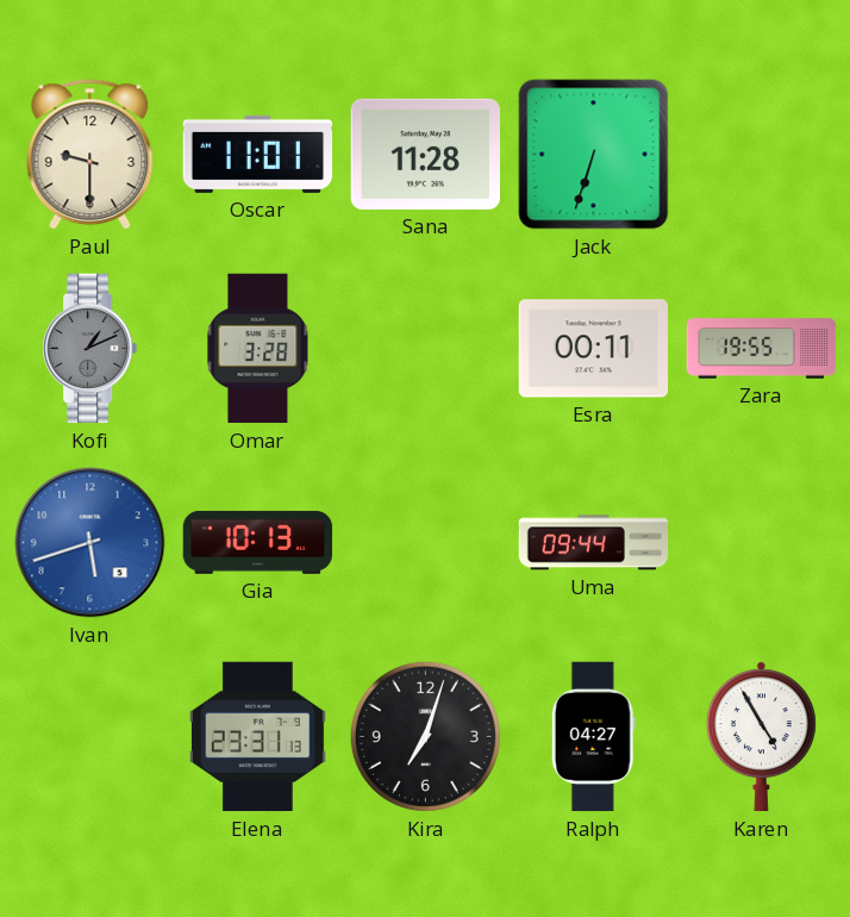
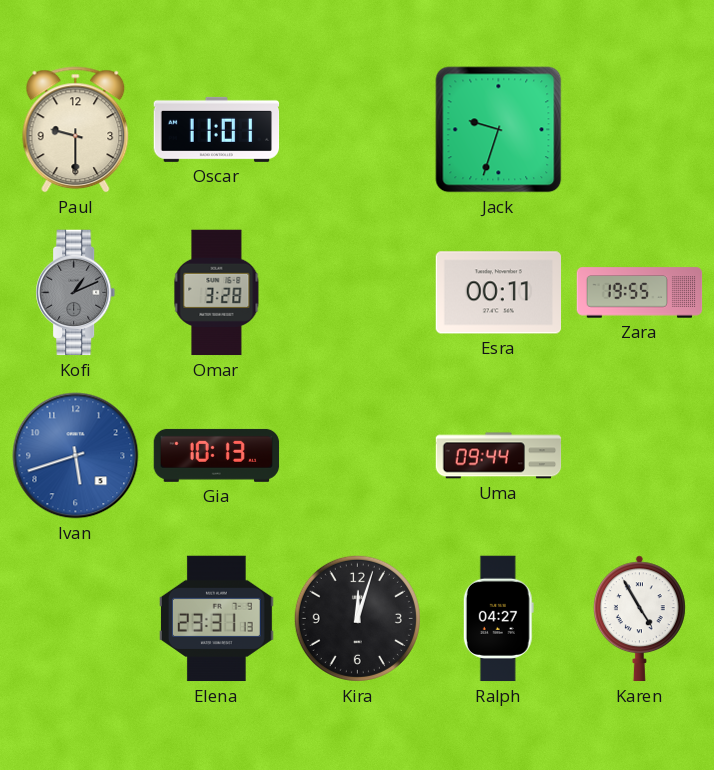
Sana: 11:28 -> none
Jack: 6:33 -> 9:33
Kira: 7:03 -> 12:03
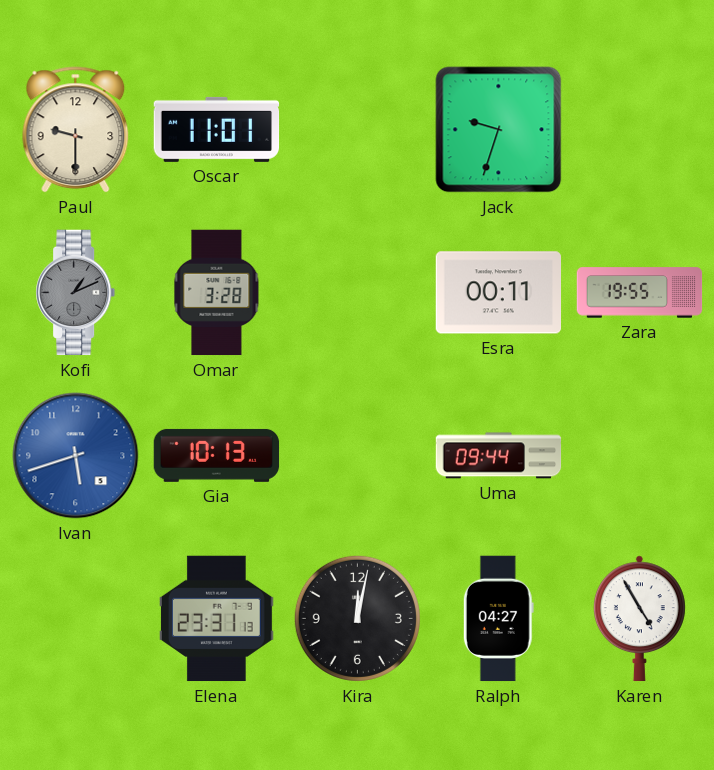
Kira: 12:03 -> 12:02
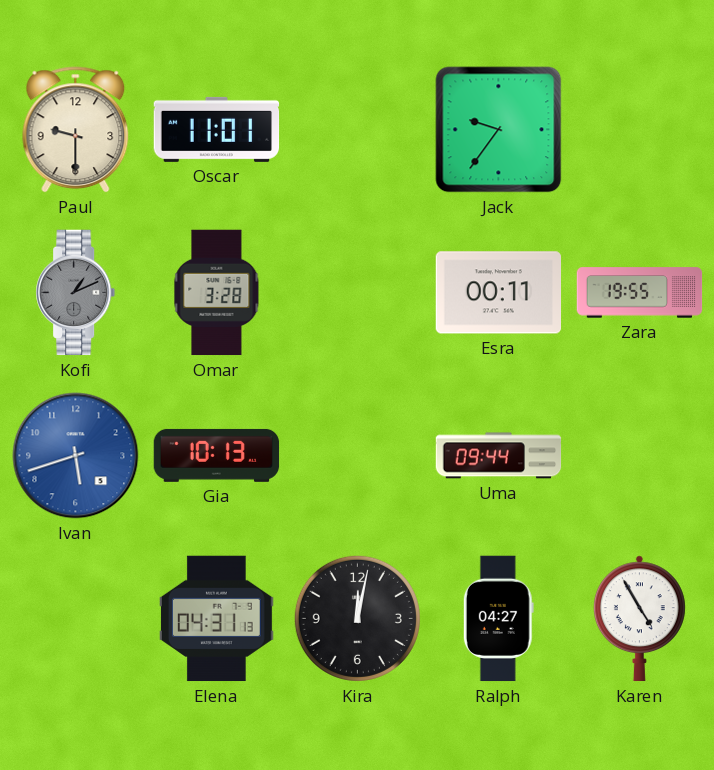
Jack: 9:33 -> 9:36
Elena: 23:31 -> 04:31
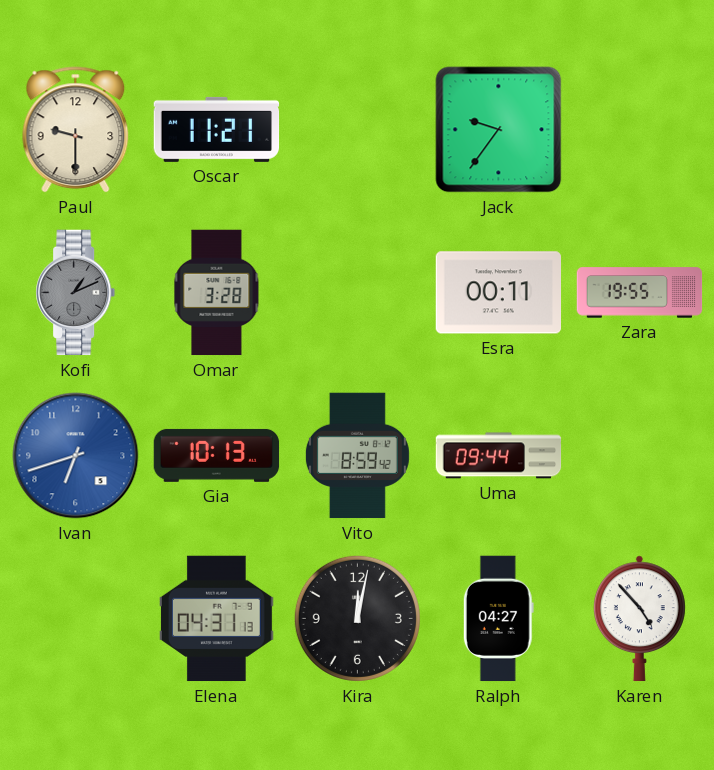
Oscar: 11:01 -> 11:21
Ivan: 5:42 -> 6:42
Vito: none -> 8:59
Karen: 4:55 -> 4:53
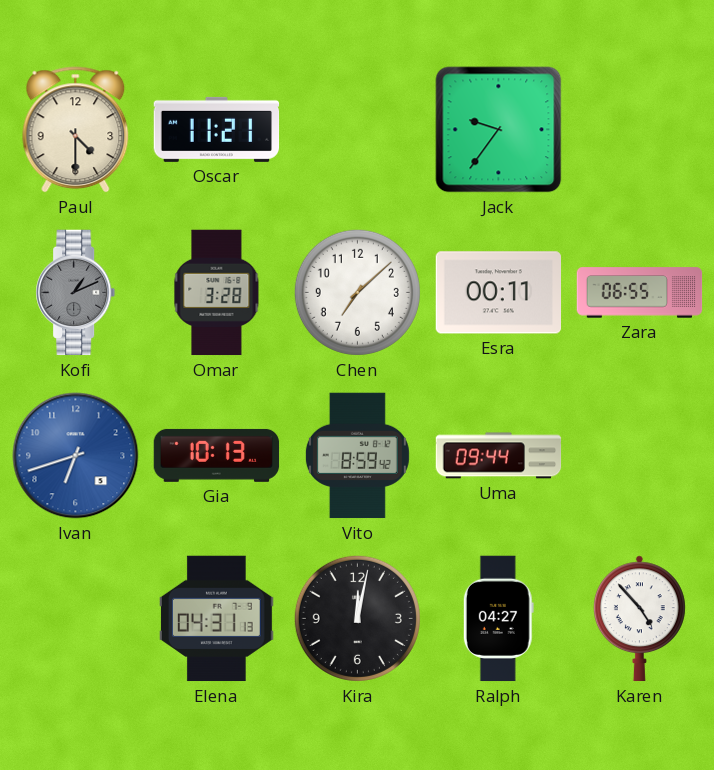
Paul: 9:30 -> 4:30
Chen: none -> 7:08
Zara: 19:55 -> 06:55
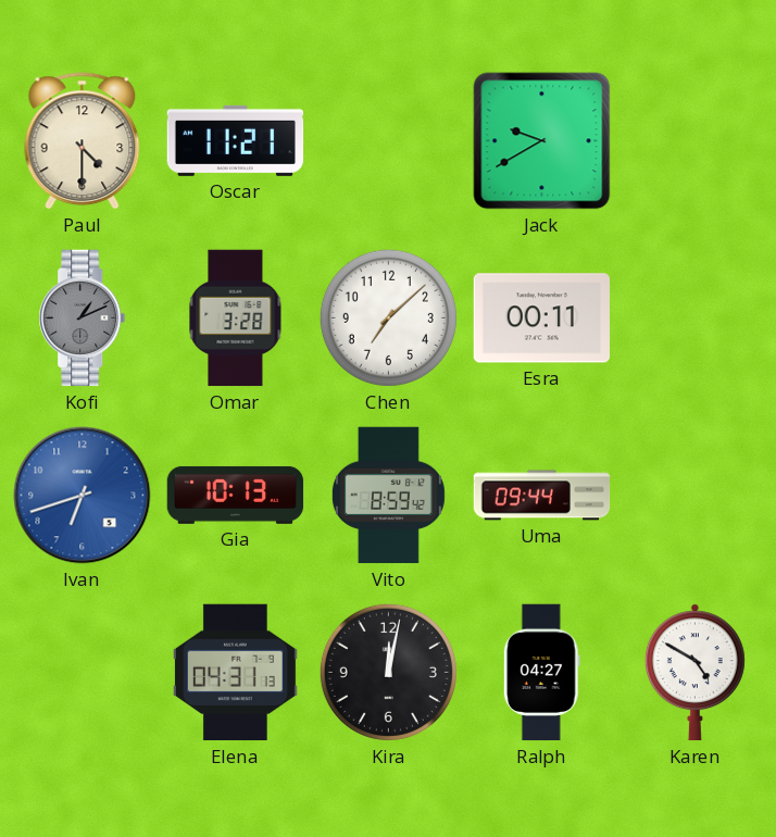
Jack: 9:36 -> 9:40
Zara: 06:55 -> none
Karen: 4:53 -> 4:50
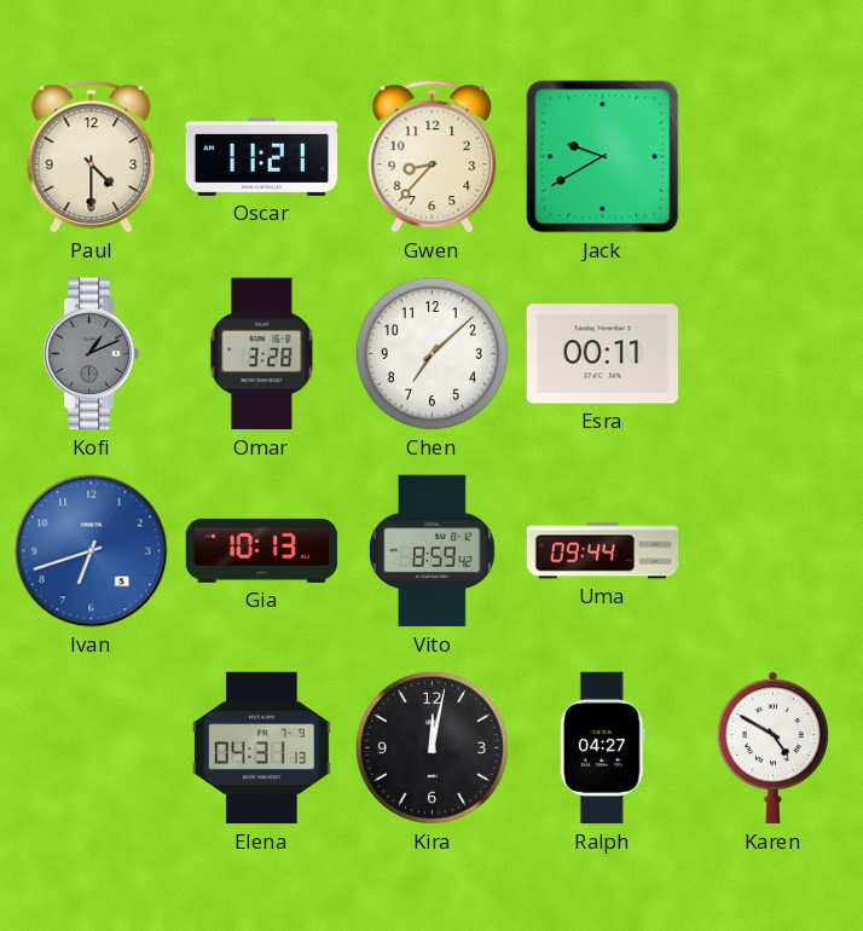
Gwen: none -> 8:37
